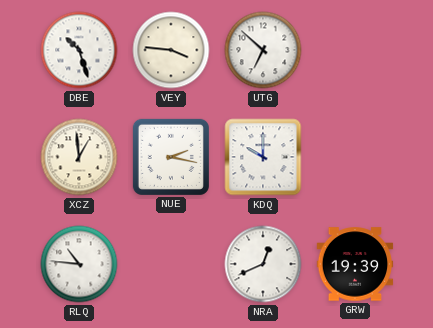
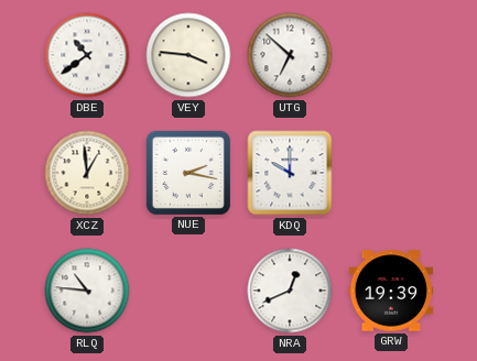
DBE: 10:27 -> 10:39
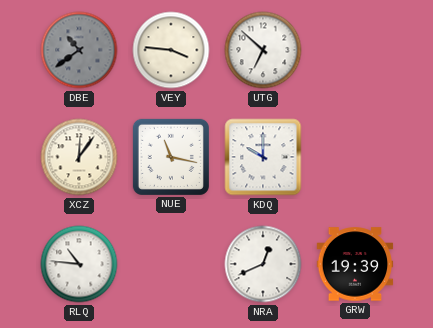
DBE dial: white -> grey
XCZ: 12:59 -> 12:06
NUE: 2:17 -> 11:17
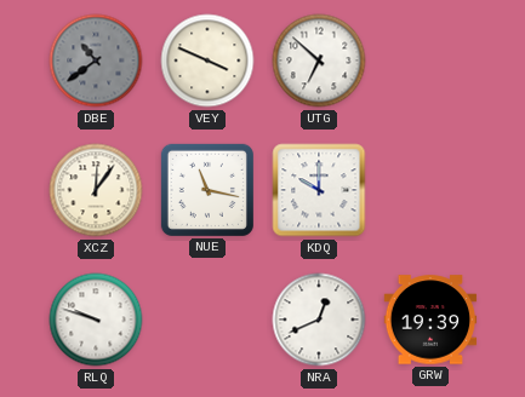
VEY: 3:46 -> 3:49
RLQ: 10:46 -> 9:48
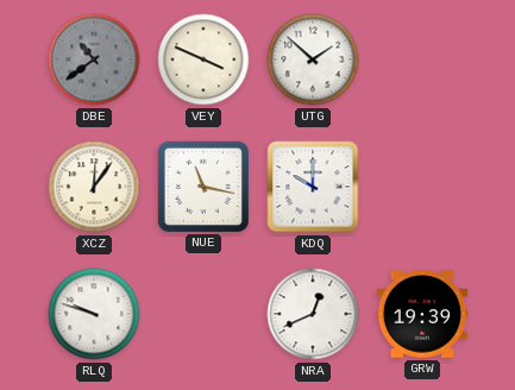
UTG: 6:52 -> 1:52
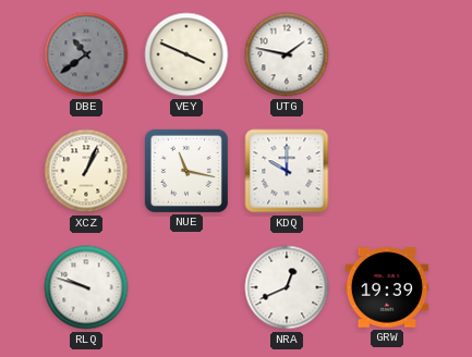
UTG: 1:52 -> 1:47
XCZ: 12:06 -> 1:04
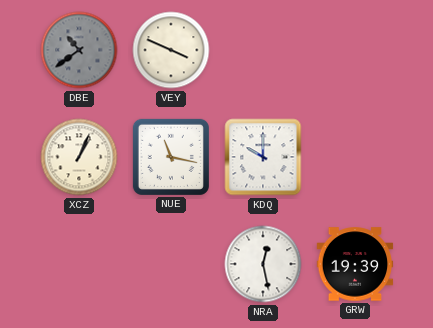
UTG: 1:47 -> none
RLQ: 9:48 -> none
NRA: 12:41 -> 12:28
